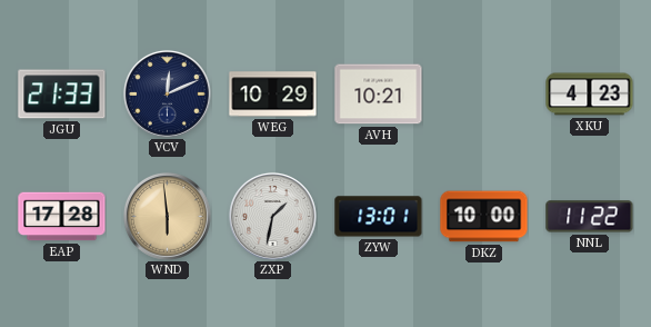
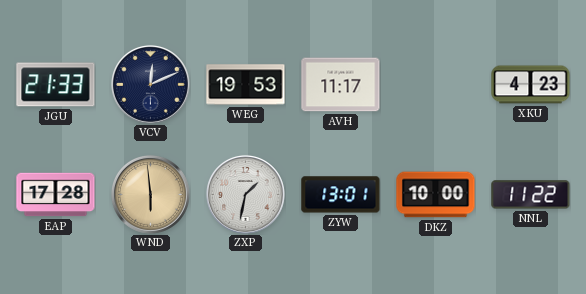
WEG: 10:29 -> 19:53
AVH: 10:21 -> 11:17
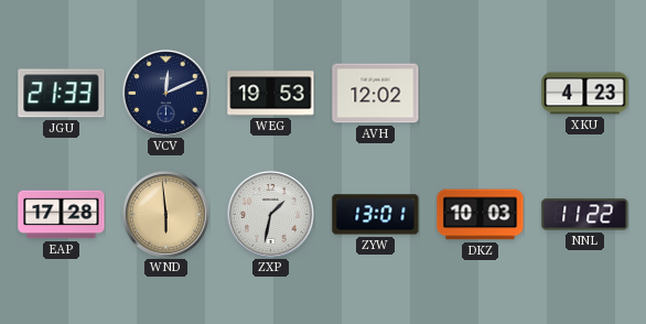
AVH: 11:17 -> 12:02
DKZ: 10:00 -> 10:03
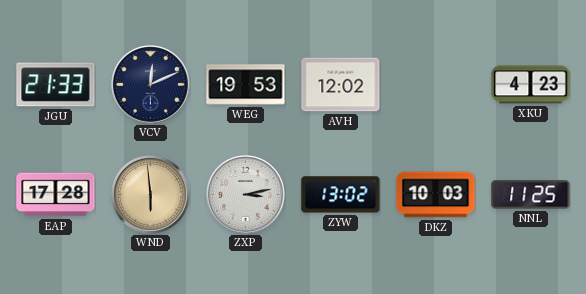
ZXP: 1:32 -> 3:13
ZYW: 13:01 -> 13:02
NNL: 11:22 -> 11:25
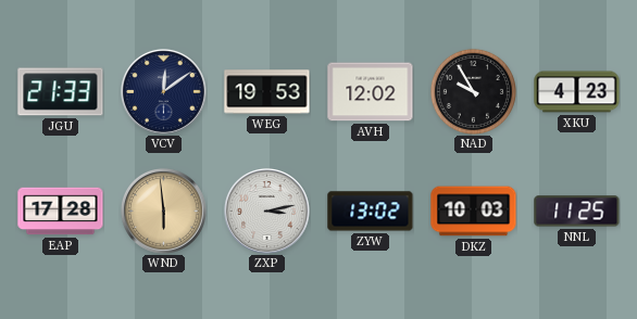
VCV: 12:11 -> 12:09
NAD: none -> 9:55
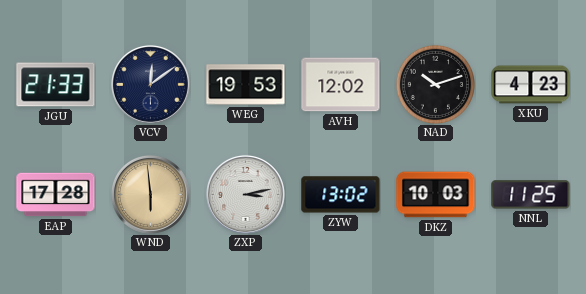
NAD: 9:55 -> 10:12
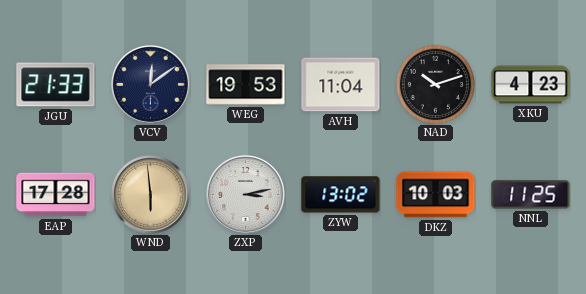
AVH: 12:02 -> 11:04
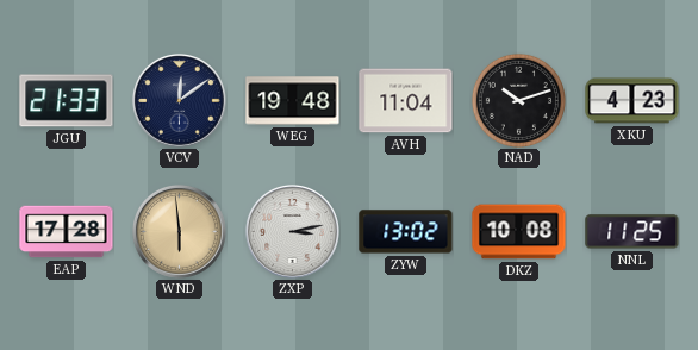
WEG: 19:53 -> 19:48
DKZ: 10:03 -> 10:08
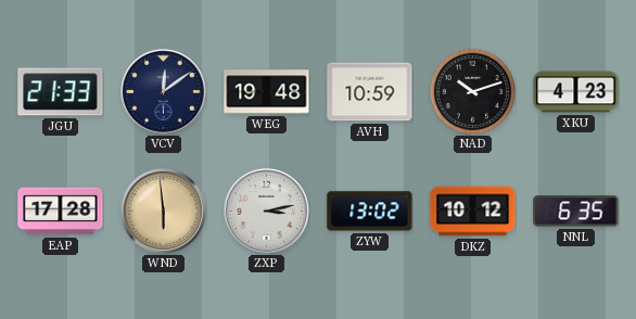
AVH: 11:04 -> 10:59
DKZ: 10:08 -> 10:12
NNL: 11:25 -> 6:35
